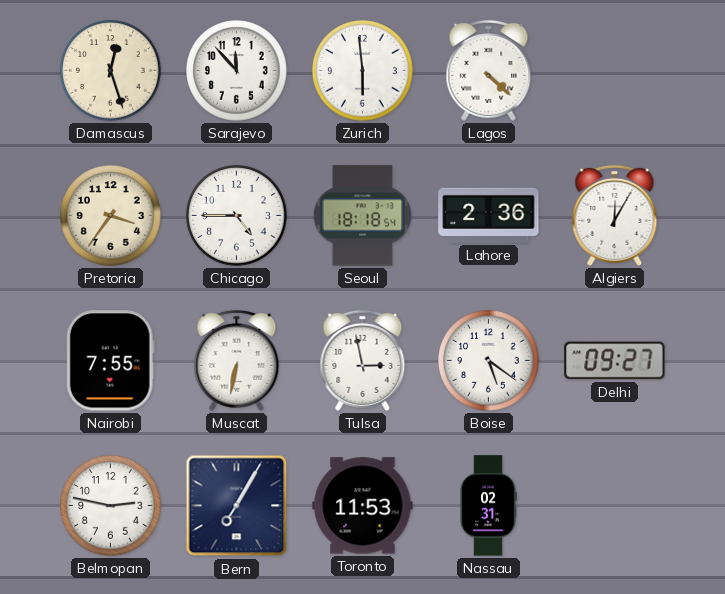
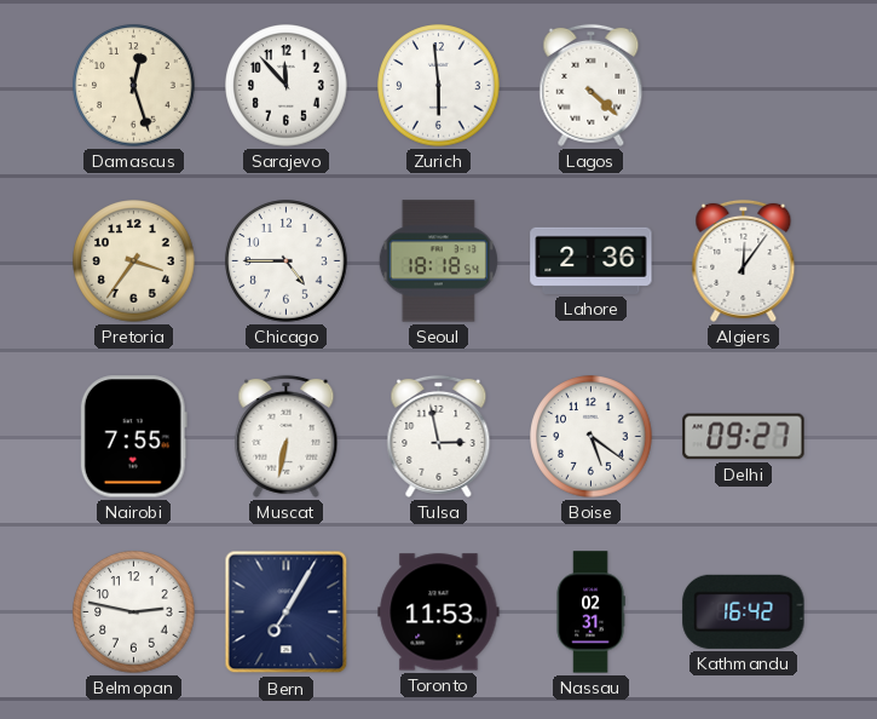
Algiers: 12:05 -> 12:06
Kathmandu: none -> 16:42
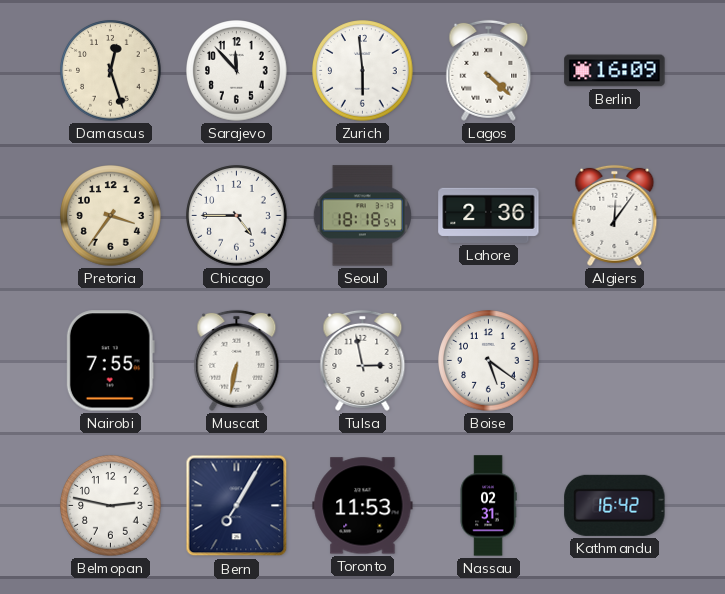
Berlin: none -> 16:09
Delhi: 09:27 -> none
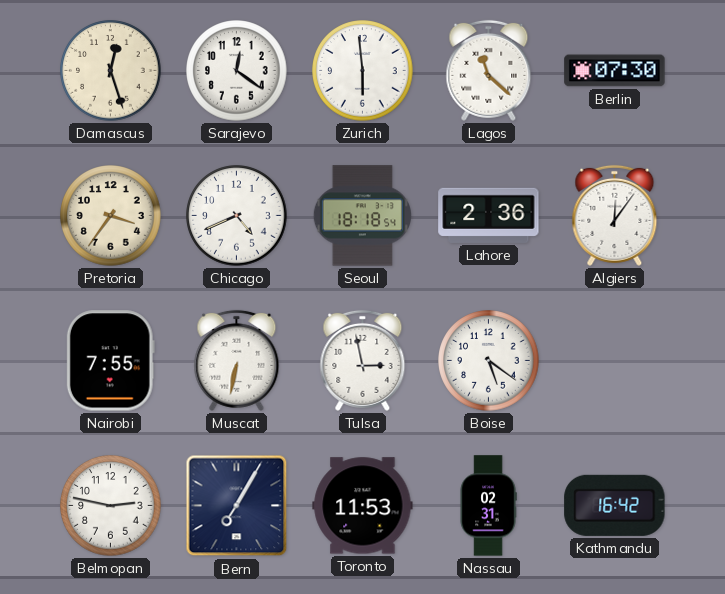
Sarajevo: 11:53 -> 12:21
Lagos: 4:22 -> 11:22
Berlin: 16:09 -> 07:30
Chicago: 4:45 -> 4:41
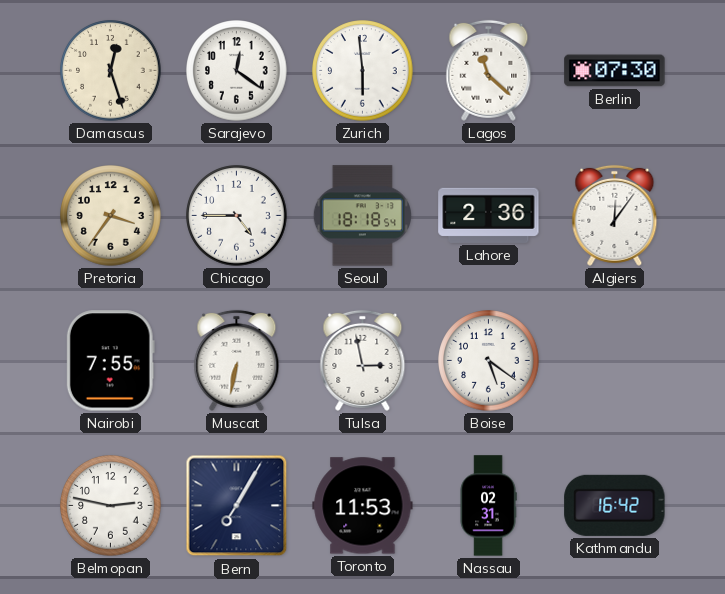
Chicago: 4:41 -> 4:45
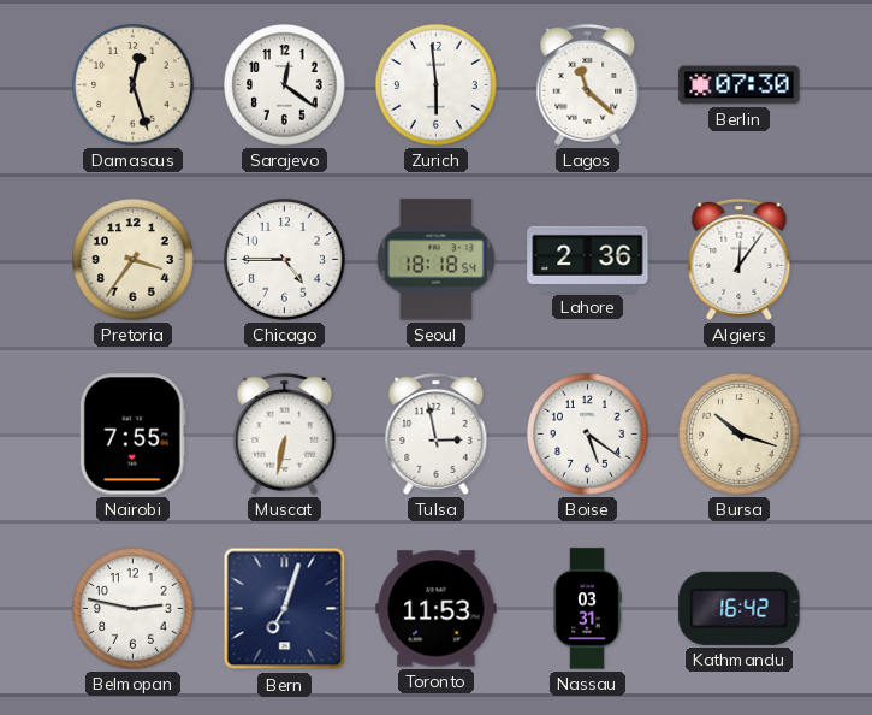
Bursa: none -> 10:18
Bern: 7:05 -> 7:03
Nassau: 02:31 -> 03:31
